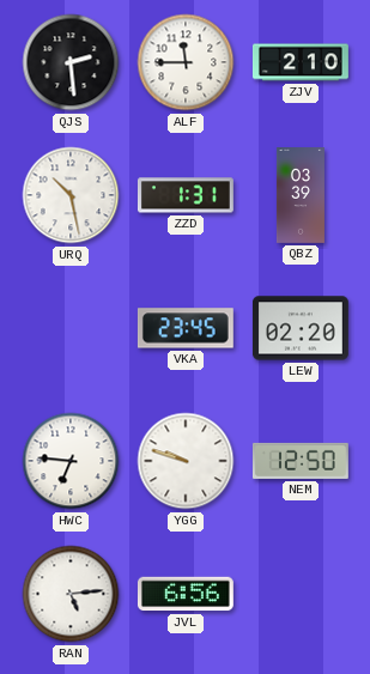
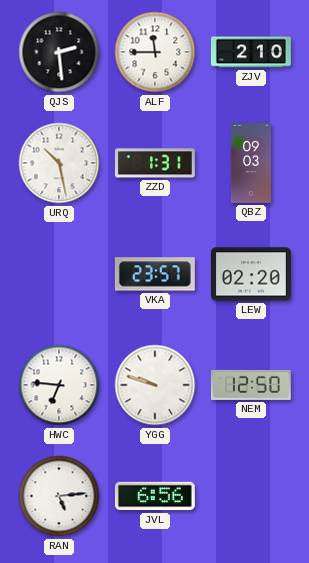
QBZ: 03:39 -> 09:03
VKA: 23:45 -> 23:57
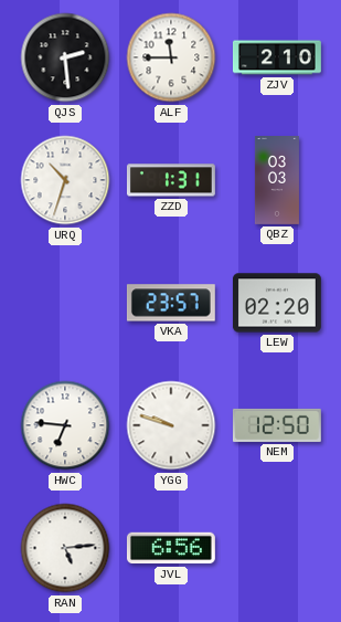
URQ: 10:28 -> 10:33
QBZ: 09:03 -> 03:03
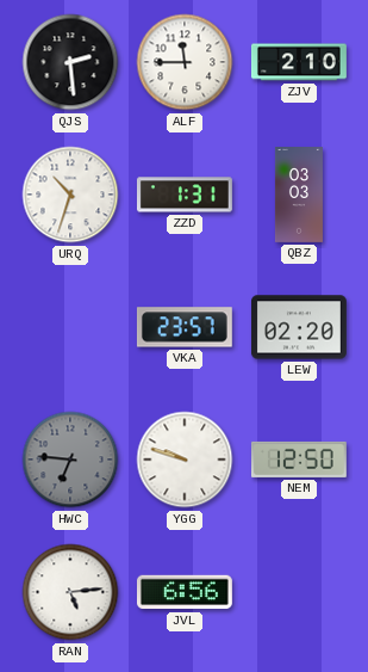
HWC dial: white -> grey
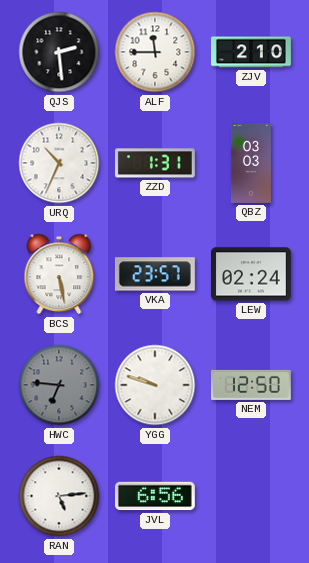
URQ: 10:33 -> 10:34
BCS: none -> 5:28
LEW: 02:20 -> 02:24
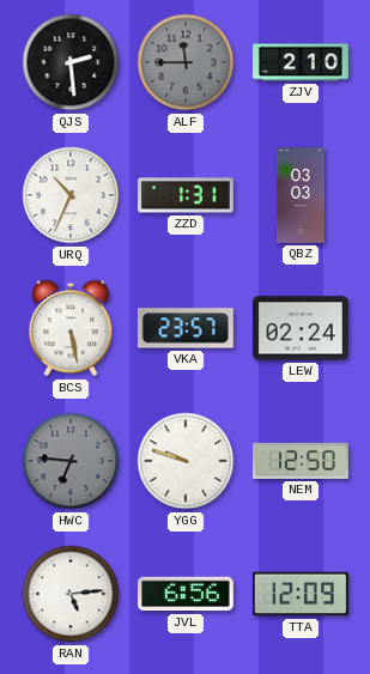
ALF dial: white -> grey
TTA: none -> 12:09
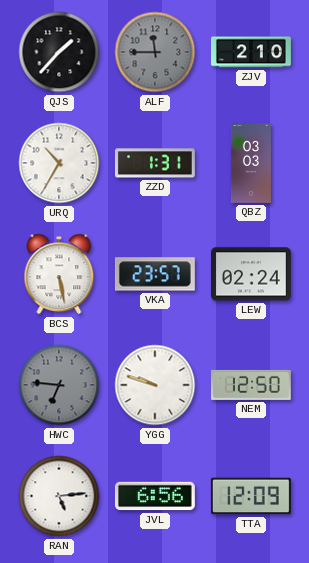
QJS: 2:29 -> 1:37
URQ: 10:34 -> 10:35
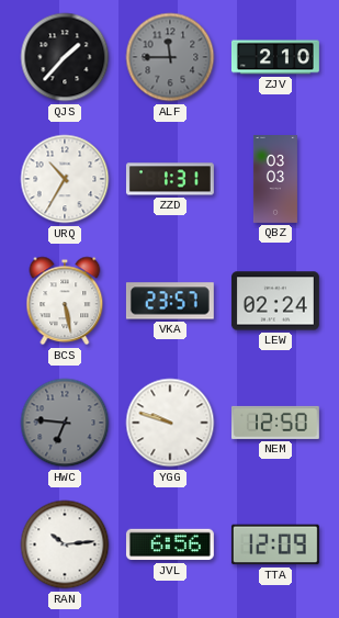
RAN: 5:14 -> 10:14
